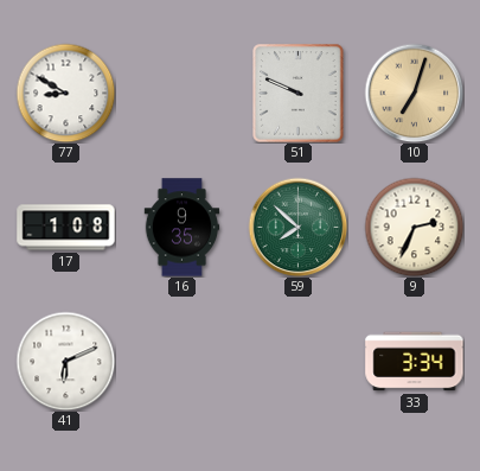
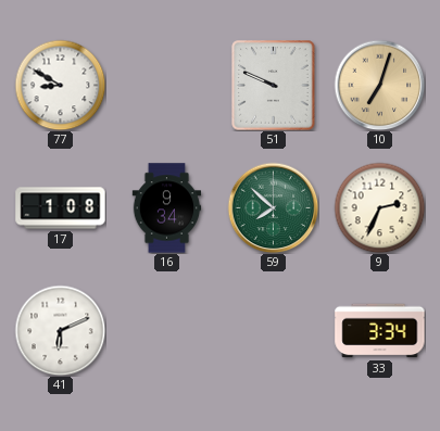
16: 9:35 -> 9:34
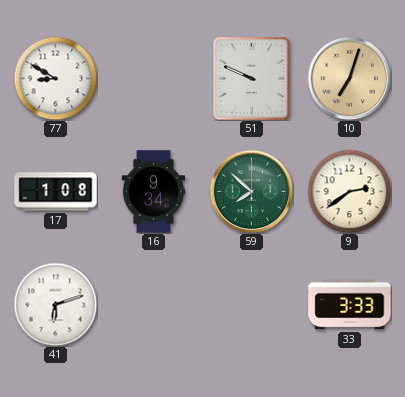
9: 2:34 -> 2:39
41: 6:11 -> 6:12
33: 3:34 -> 3:33
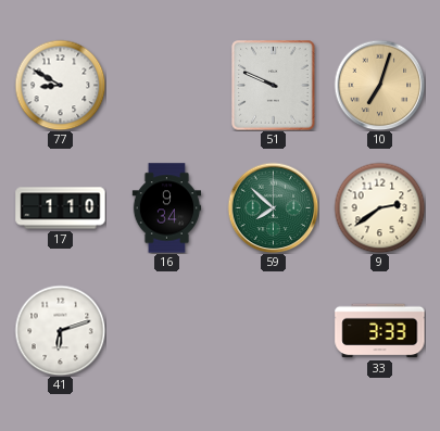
17: 1:08 -> 1:10
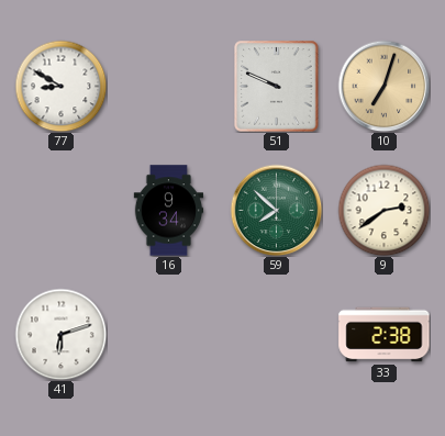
17: 1:10 -> none
33: 3:33 -> 2:38
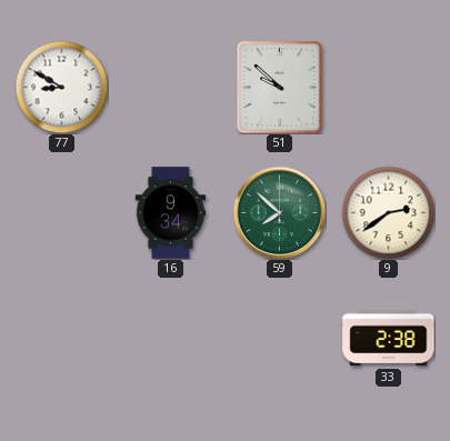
51: 9:49 -> 9:52
10: 7:03 -> none
41: 6:12 -> none
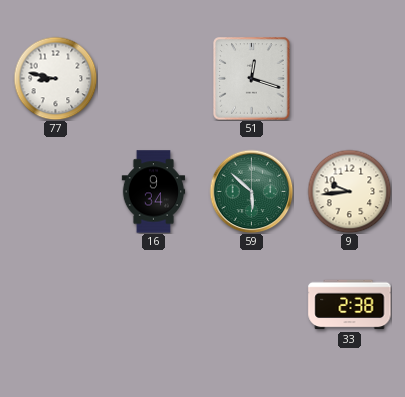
77: 8:50 -> 8:47
51: 9:52 -> 12:18
59: 7:52 -> 5:52
9: 2:39 -> 9:44
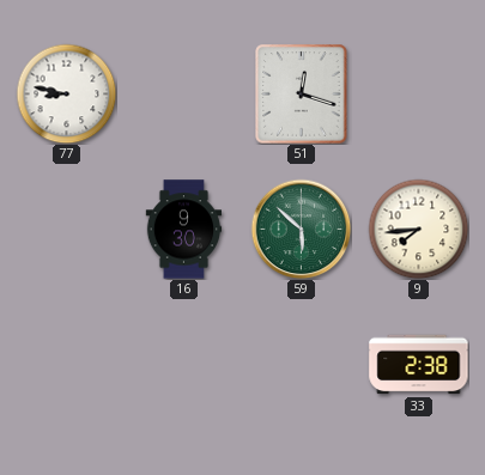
16: 9:34 -> 9:30
9: 9:44 -> 7:44
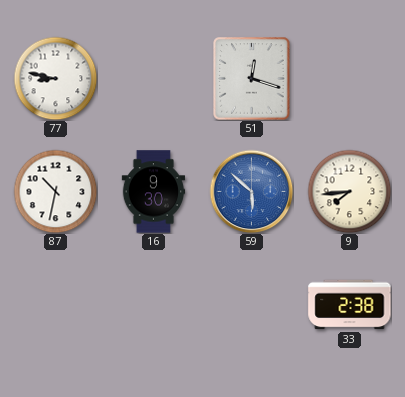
87: none -> 10:32
59 dial: green -> blue
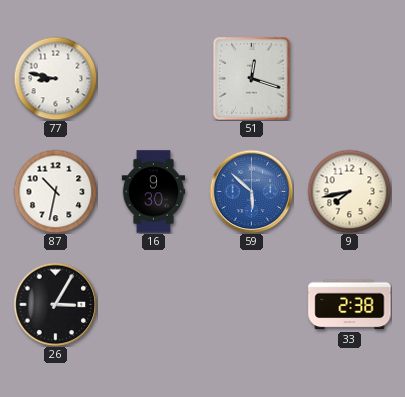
9: 7:44 -> 7:43
26: none -> 3:05
